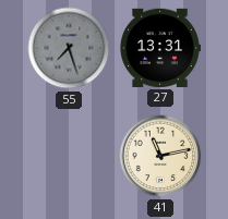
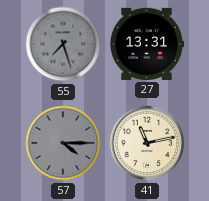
57: none -> 4:15
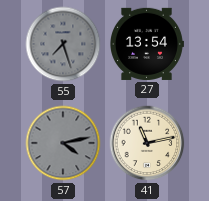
27: 13:31 -> 13:54
57: 4:15 -> 4:13
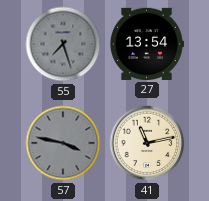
57: 4:13 -> 3:47
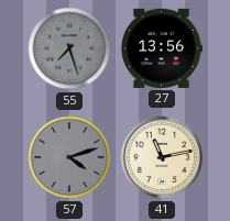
27: 13:54 -> 13:56
57: 3:47 -> 4:12
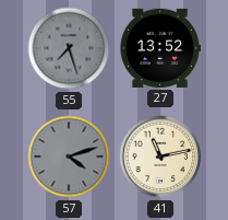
27: 13:56 -> 13:52
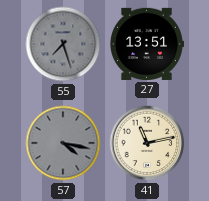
27: 13:52 -> 13:51
57: 4:12 -> 4:17
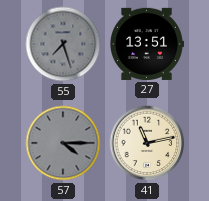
57: 4:17 -> 4:15
